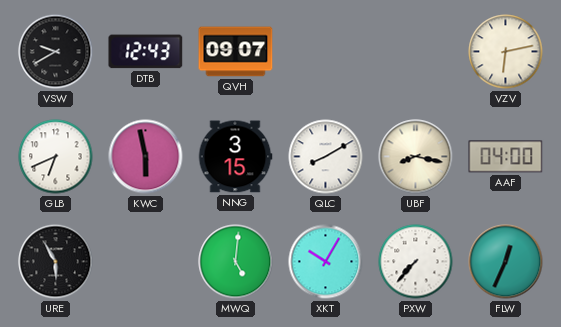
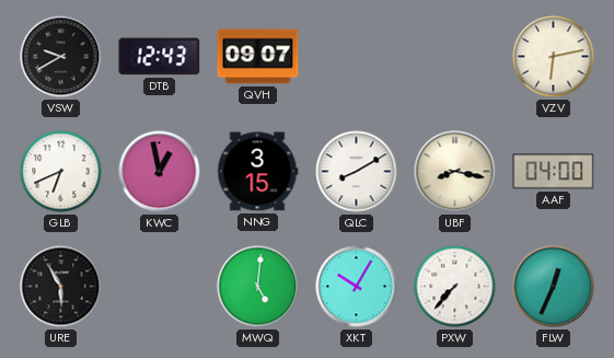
KWC: 5:58 -> 12:58
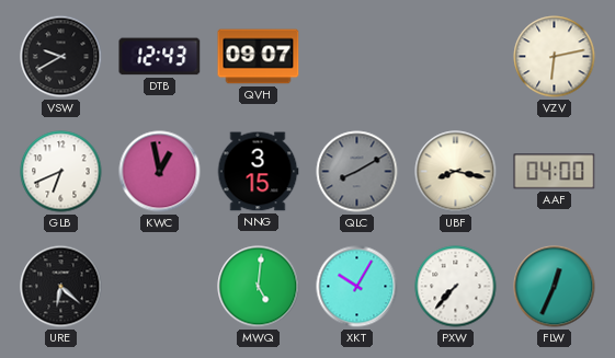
QLC dial: white -> grey
URE: 5:55 -> 6:22
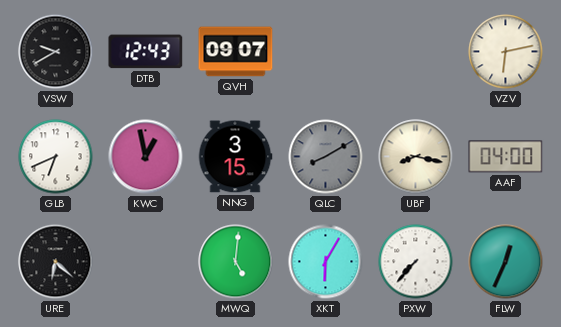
XKT: 10:05 -> 6:05
